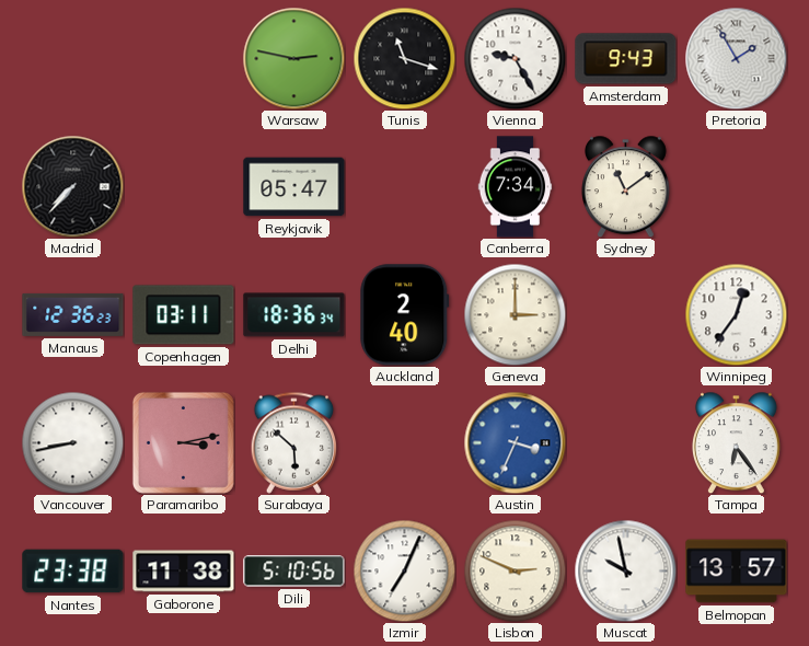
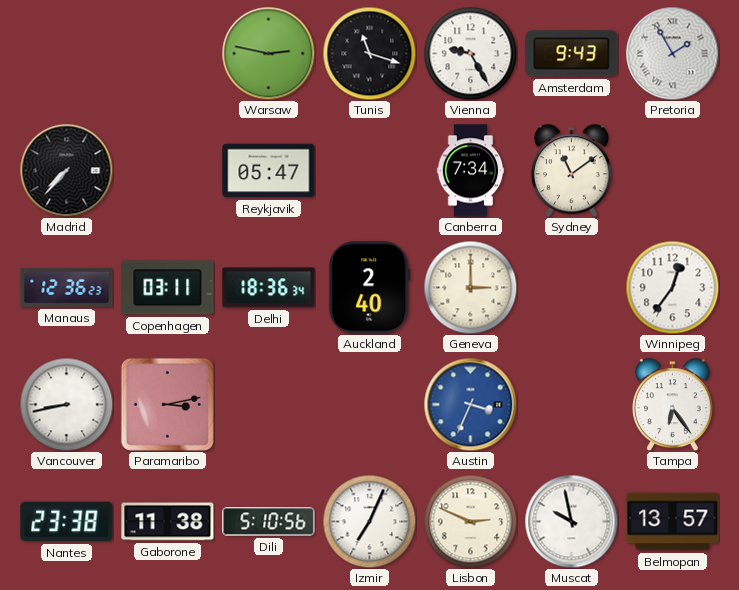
Surabaya: 5:52 -> none
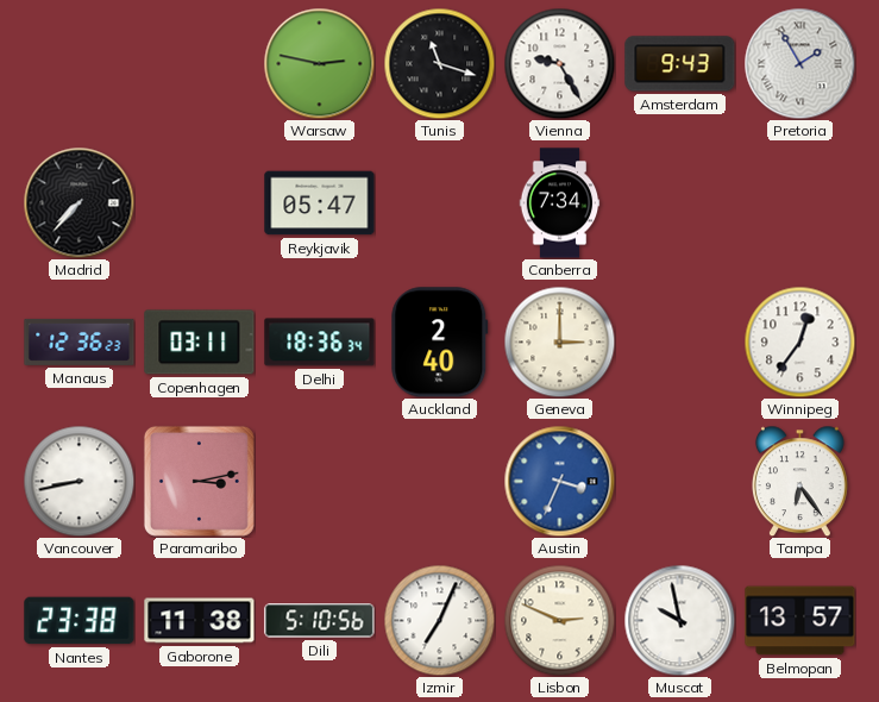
Sydney: 11:09 -> none
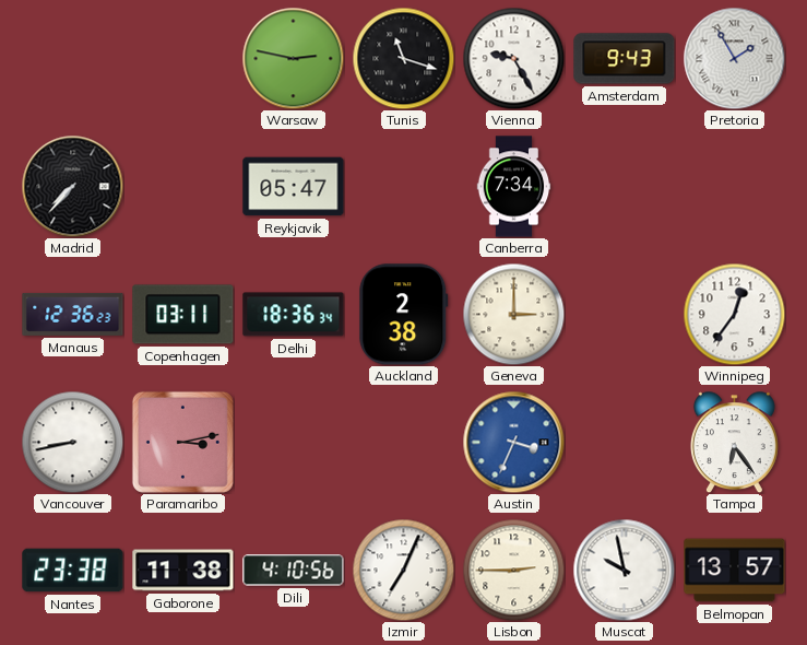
Auckland: 2:40 -> 2:38
Dili: 5:10 -> 4:10
Lisbon: 2:49 -> 2:45
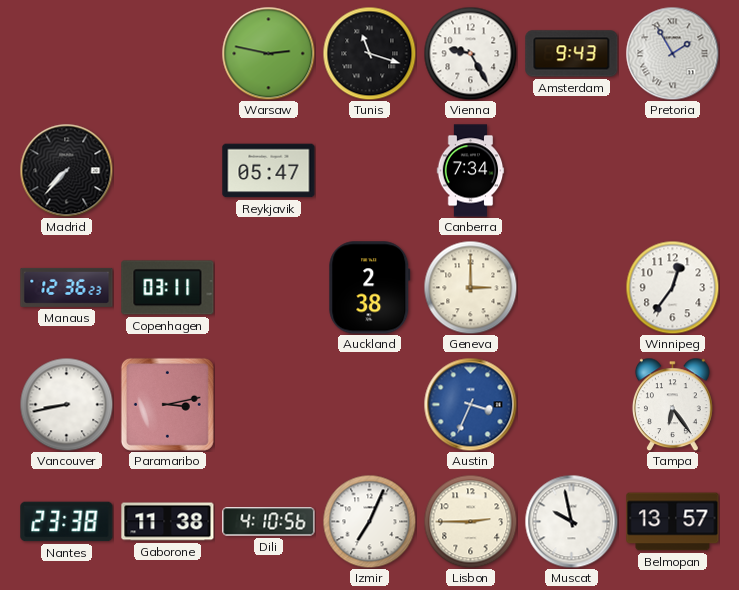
Delhi: 18:36 -> none
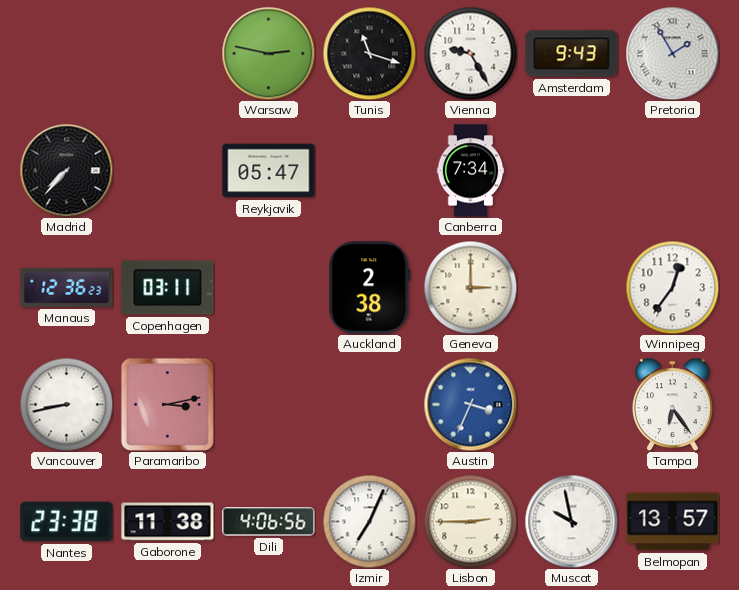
Dili: 4:10 -> 4:06
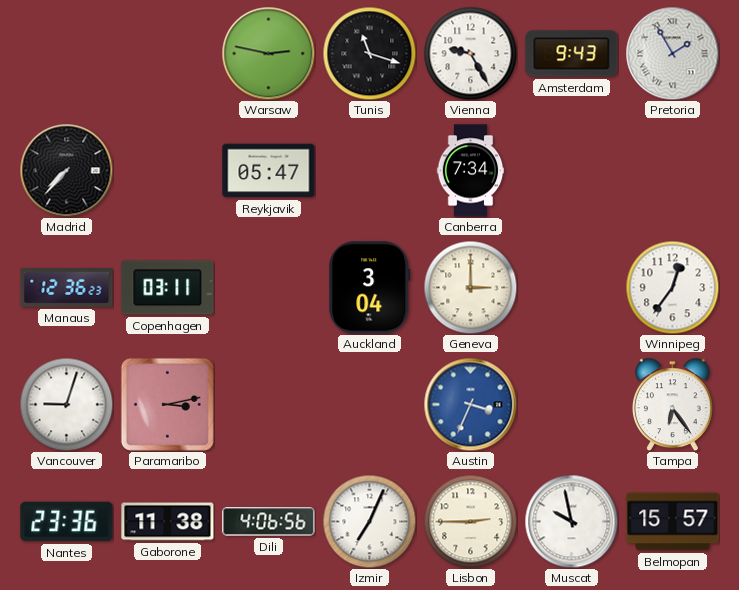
Auckland: 2:38 -> 3:04
Vancouver: 8:43 -> 9:03
Nantes: 23:38 -> 23:36
Belmopan: 13:57 -> 15:57
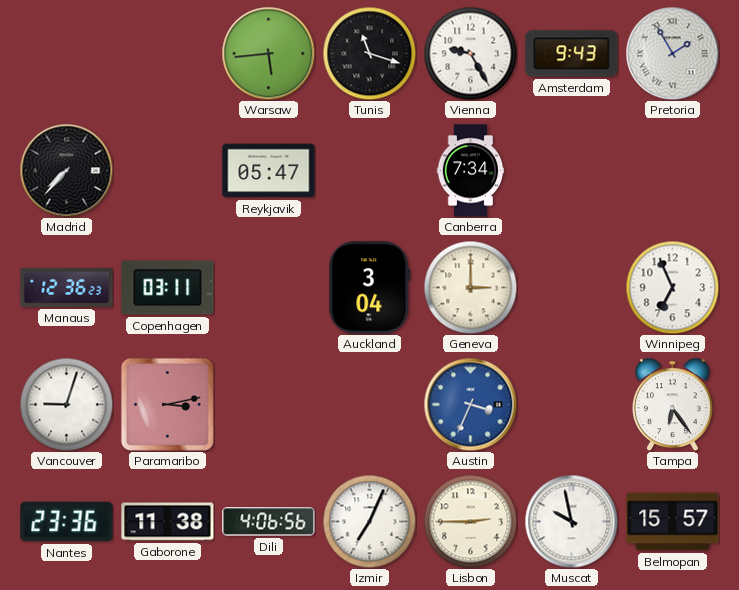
Warsaw: 2:47 -> 5:44
Winnipeg: 12:36 -> 6:56
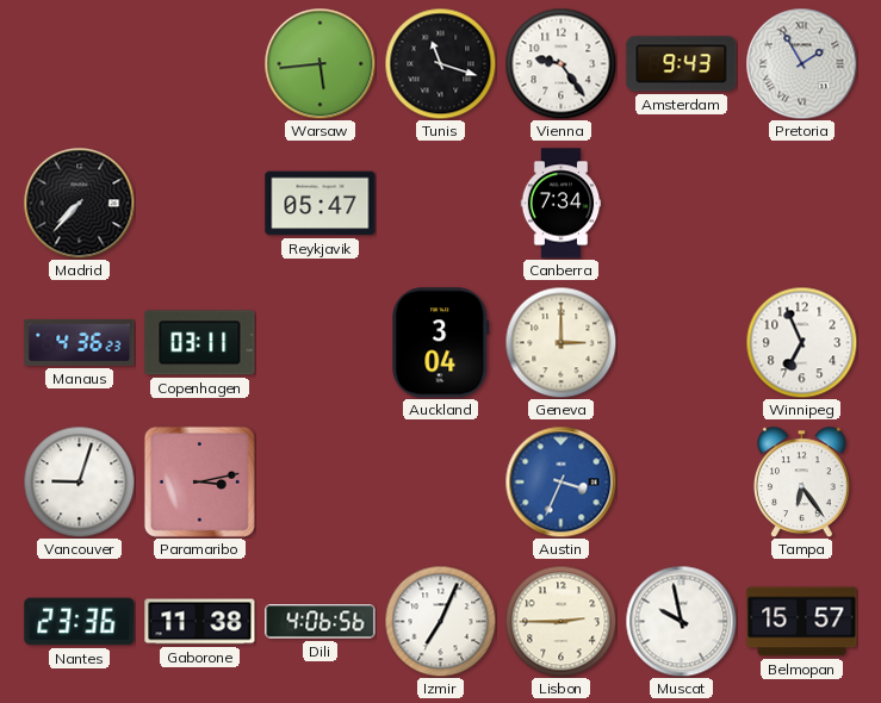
Vienna: 9:25 -> 9:24
Manaus: 12:36 -> 4:36
